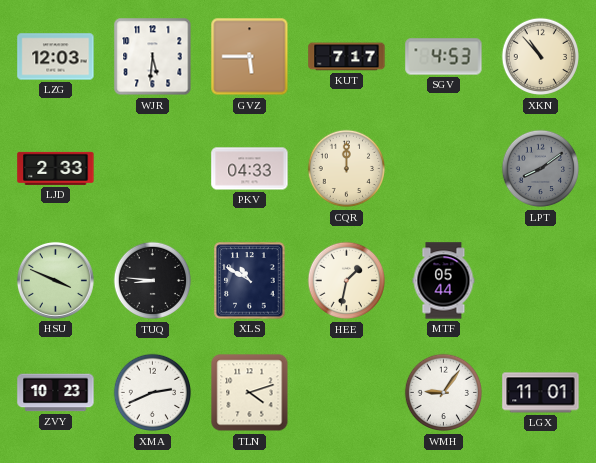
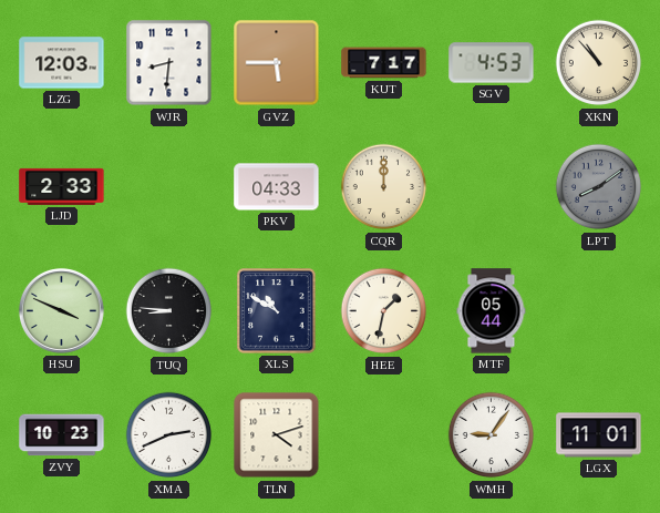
WJR: 5:31 -> 8:31
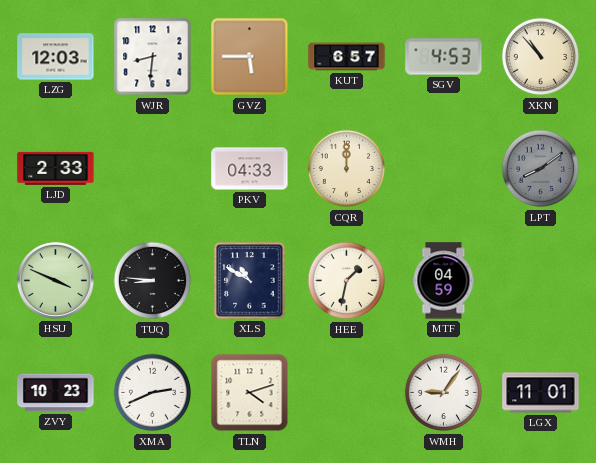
KUT: 7:17 -> 6:57
MTF: 05:44 -> 04:59
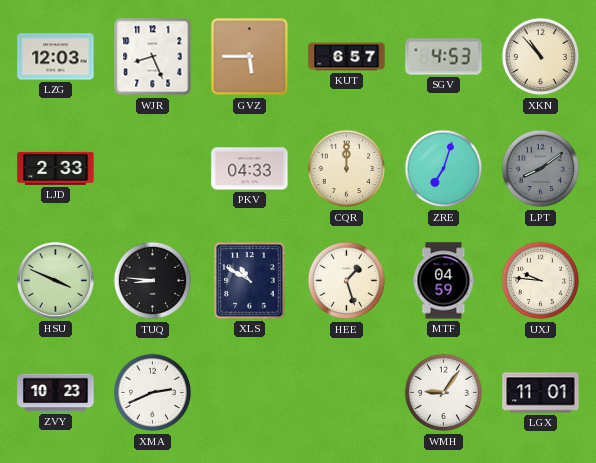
WJR: 8:31 -> 8:26
ZRE: none -> 7:03
HEE: 1:32 -> 1:27
UXJ: none -> 9:46
TLN: 4:12 -> none
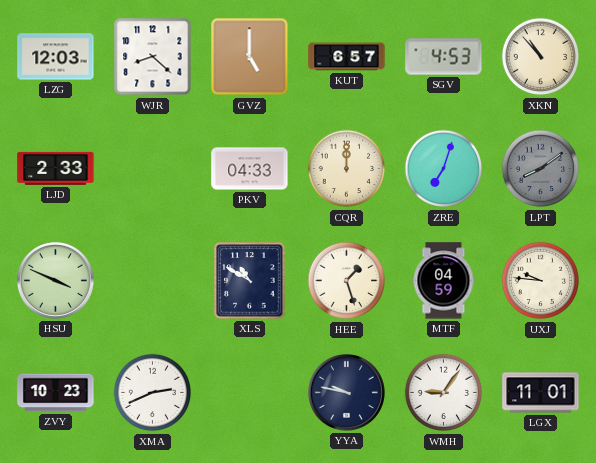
WJR: 8:26 -> 8:22
GVZ: 5:45 -> 5:00
TUQ: 8:46 -> none
YYA: none -> 9:47
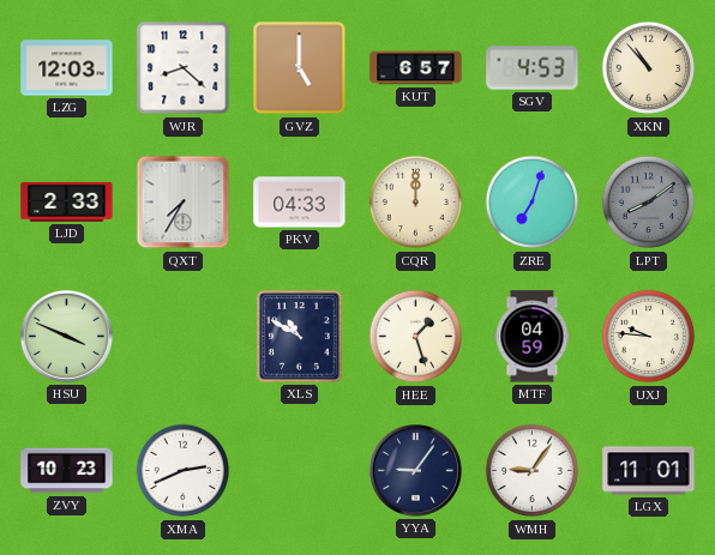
QXT: none -> 7:35
YYA: 9:47 -> 9:06
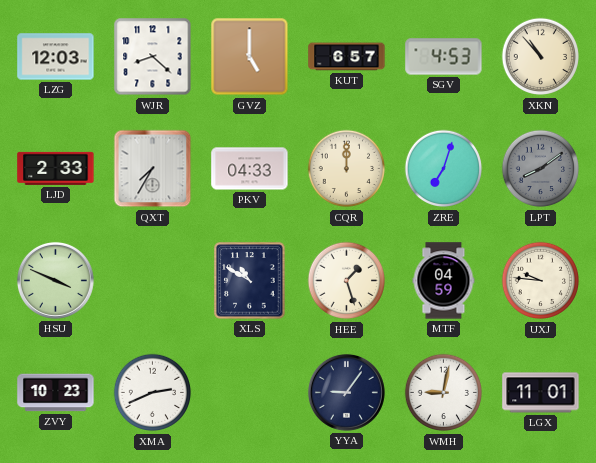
WMH: 9:06 -> 9:02
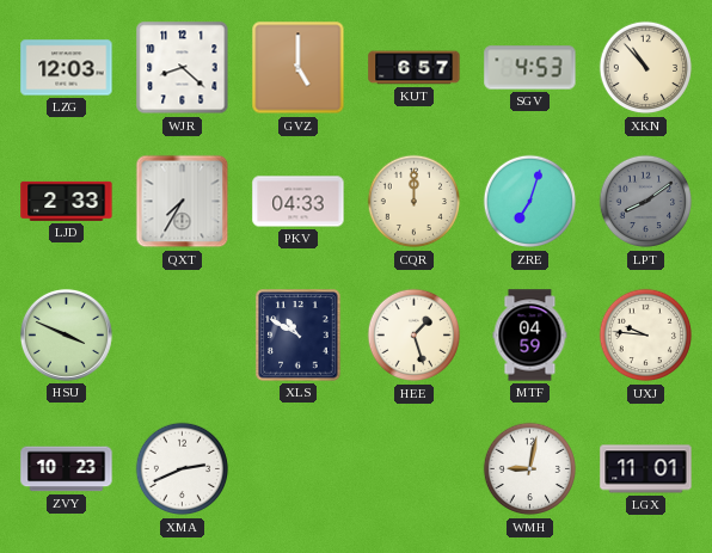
YYA: 9:06 -> none
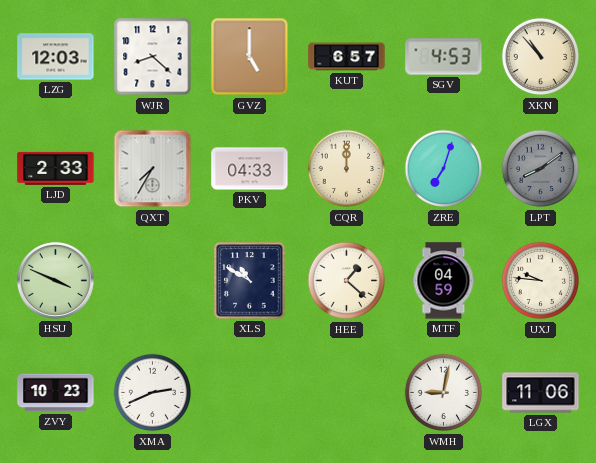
HEE: 1:27 -> 1:22
LGX: 11:01 -> 11:06
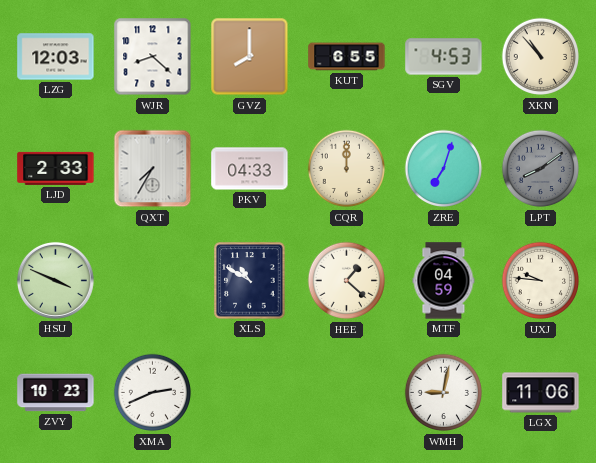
GVZ: 5:00 -> 8:00
KUT: 6:57 -> 6:55
